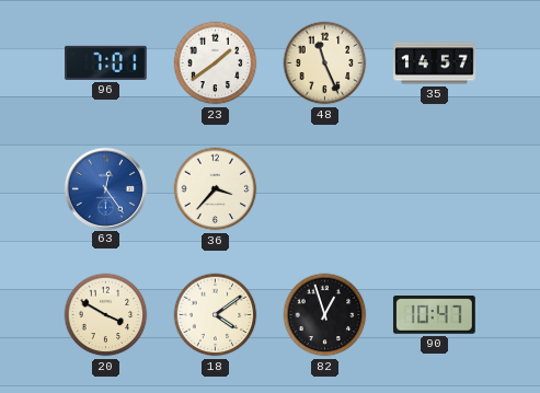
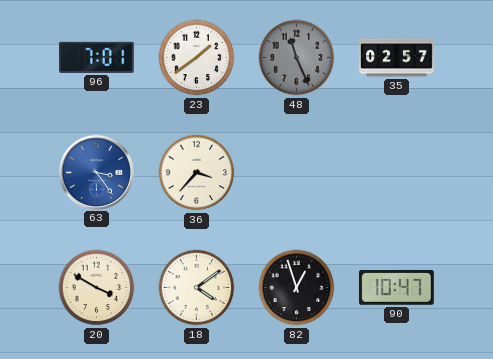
48 dial: cream -> grey
35: 14:57 -> 02:57
63: 12:24 -> 3:24
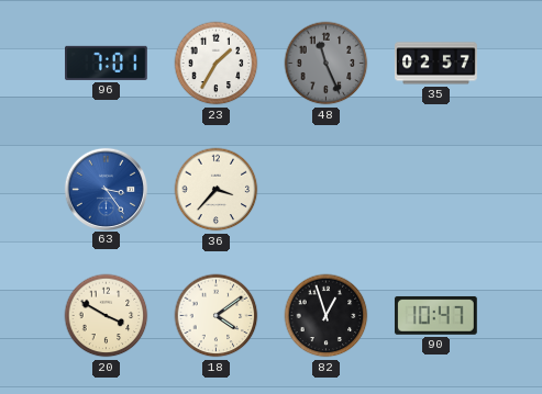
23: 1:39 -> 1:35
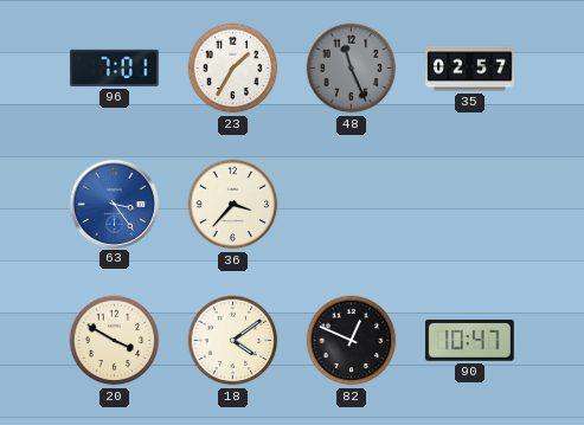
82: 12:57 -> 12:49
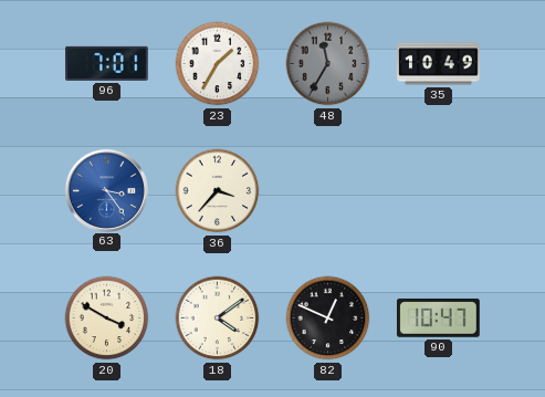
48: 11:26 -> 11:35
35: 02:57 -> 10:49
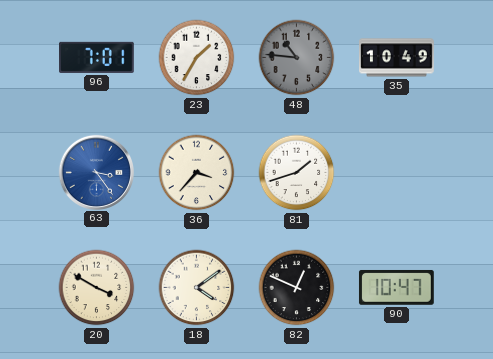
48: 11:35 -> 10:46
81: none -> 1:42
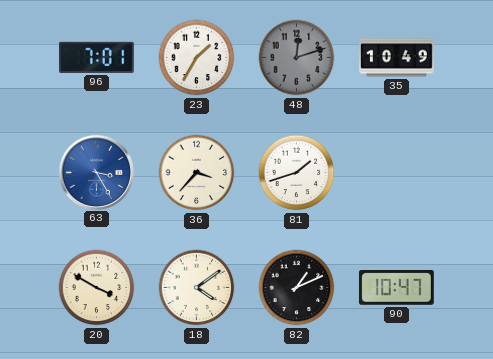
48: 10:46 -> 12:12
63: 3:24 -> 3:25
82: 12:49 -> 1:11
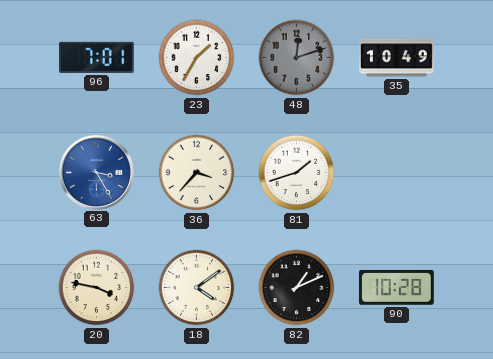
20: 3:50 -> 3:47
90: 10:47 -> 10:28
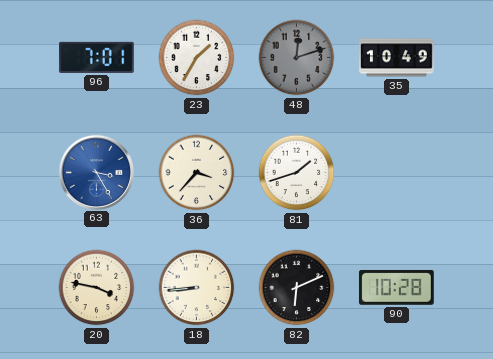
18: 4:09 -> 8:44
82: 1:11 -> 6:11
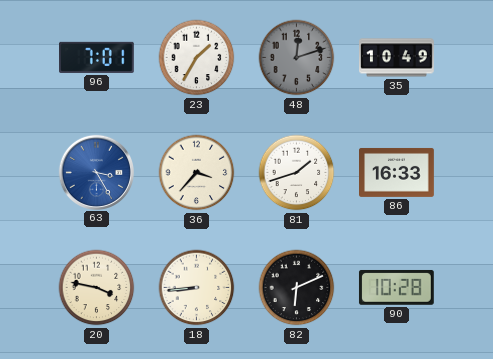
86: none -> 16:33
